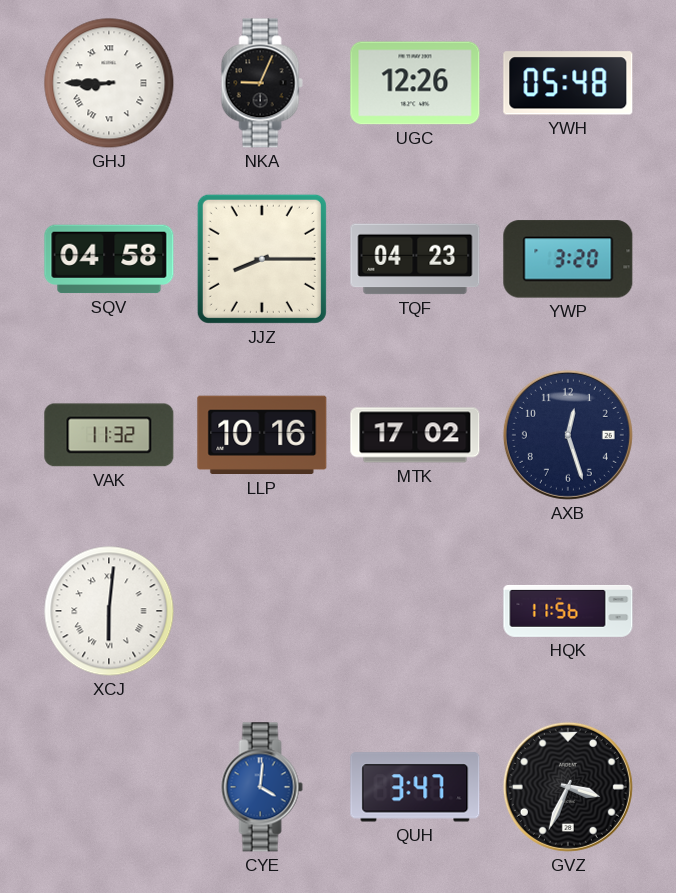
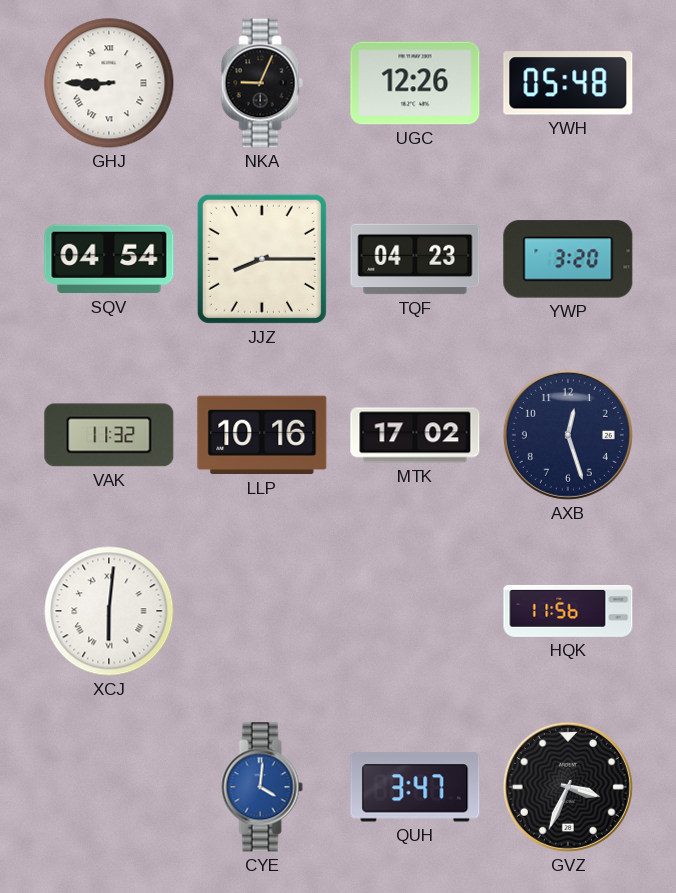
SQV: 04:58 -> 04:54
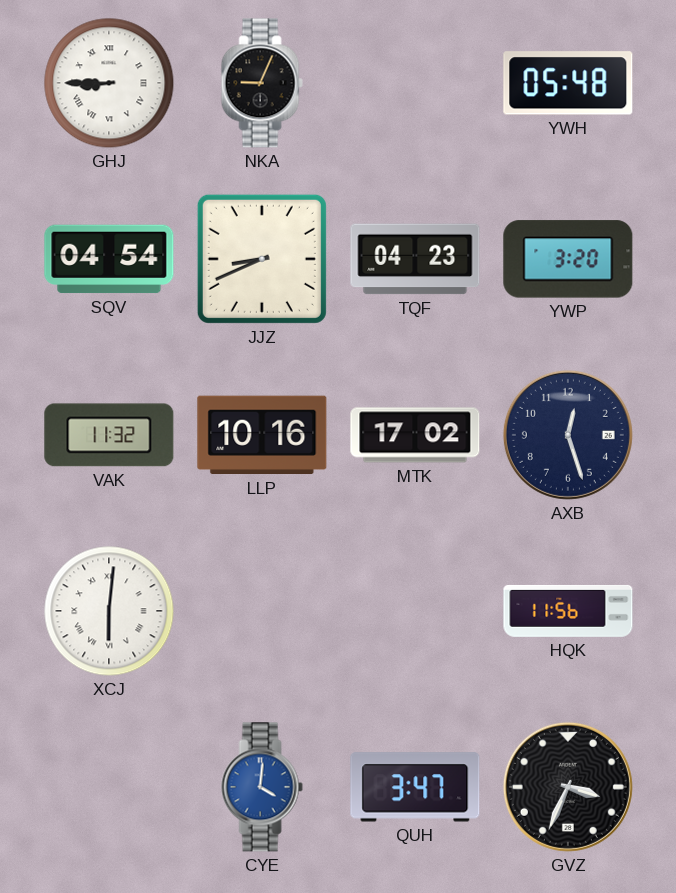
UGC: 12:26 -> none
JJZ: 8:15 -> 8:41
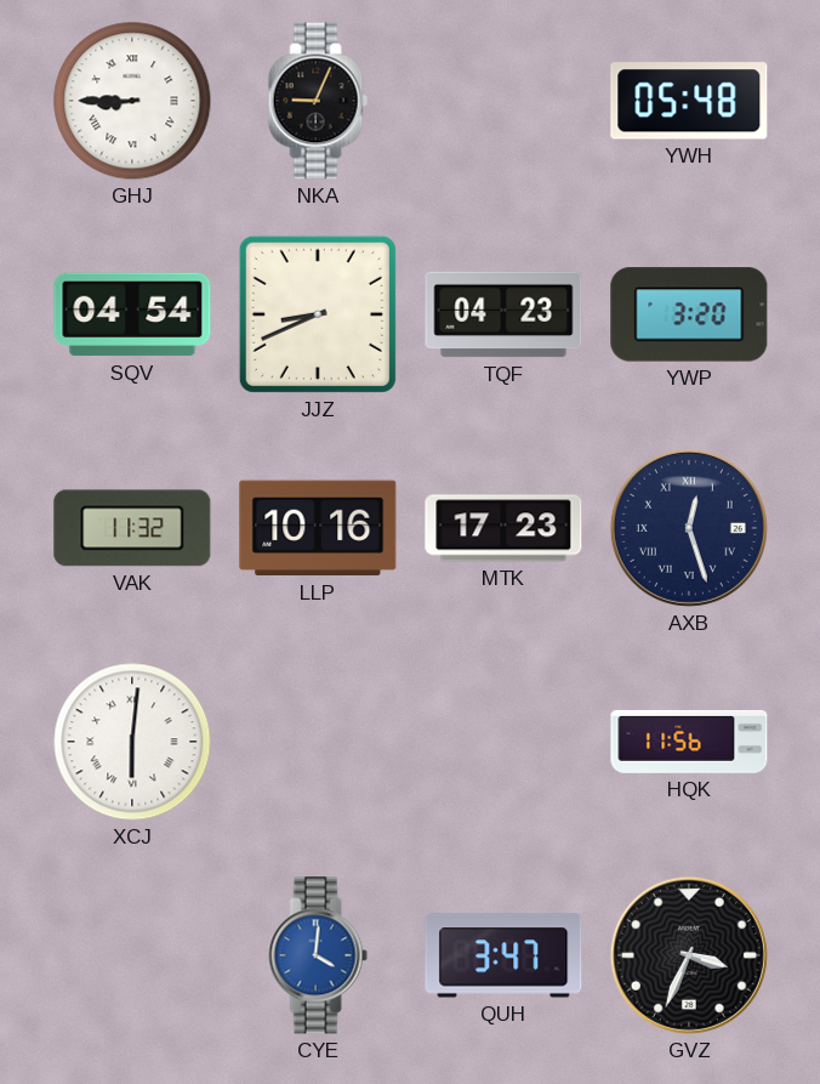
MTK: 17:02 -> 17:23
AXB numerals: Arabic -> Roman
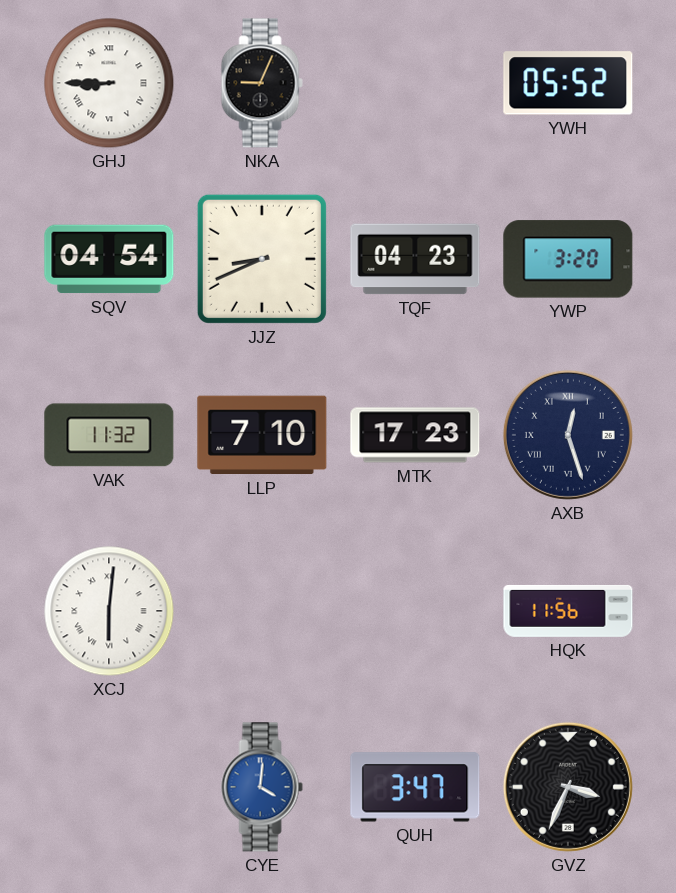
YWH: 05:48 -> 05:52
LLP: 10:16 -> 7:10
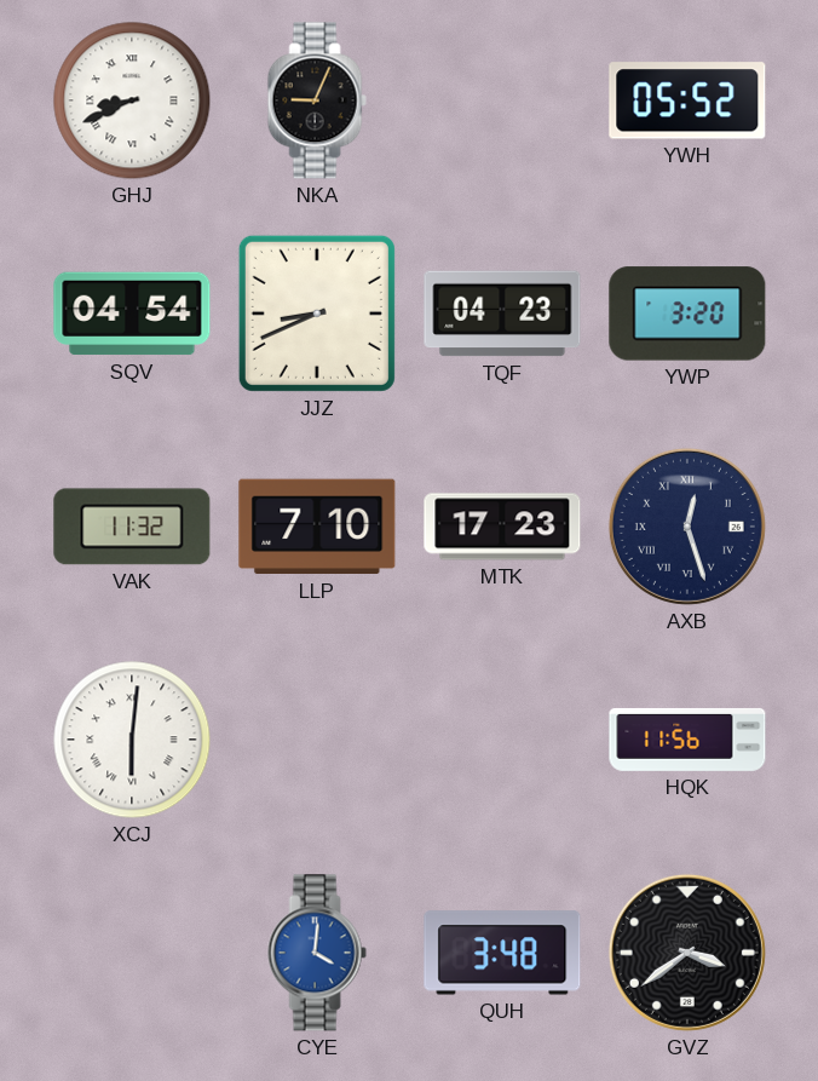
GHJ: 8:45 -> 8:41
QUH: 3:47 -> 3:48
GVZ: 3:34 -> 3:39
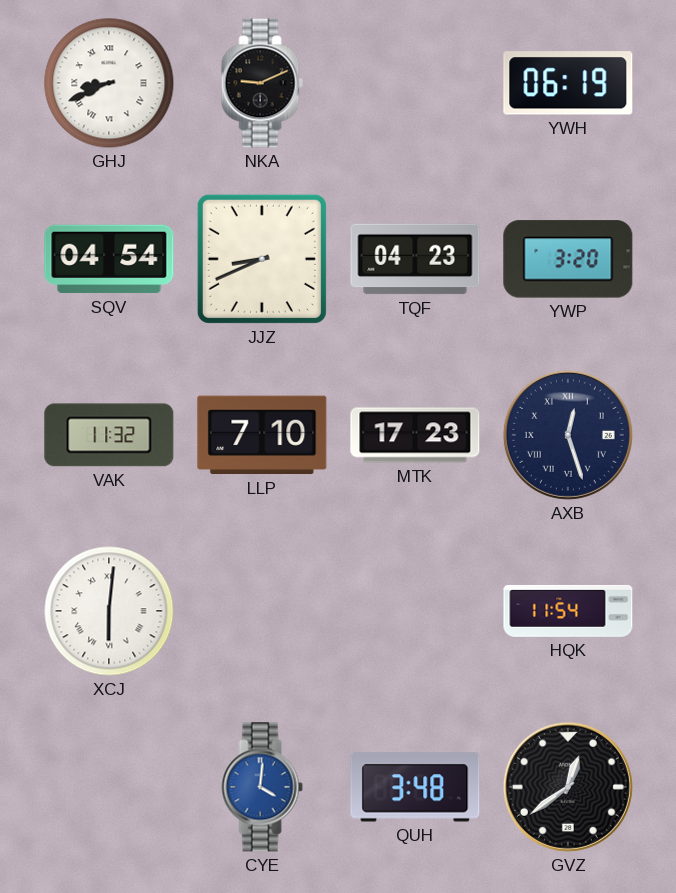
NKA: 9:04 -> 9:11
YWH: 05:52 -> 06:19
HQK: 11:56 -> 11:54
GVZ: 3:39 -> 12:39
